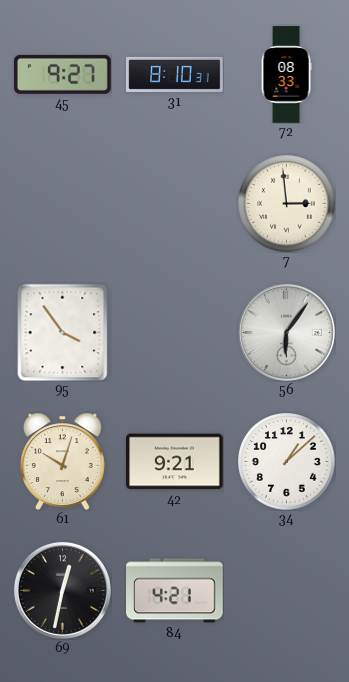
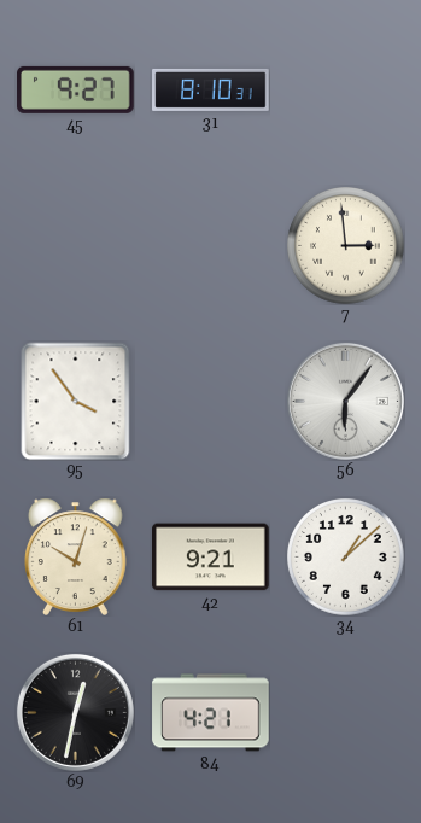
72: 08:33 -> none
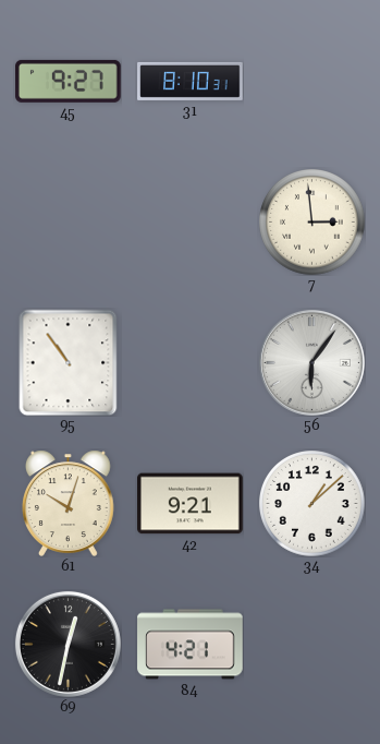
95: 3:54 -> 10:54
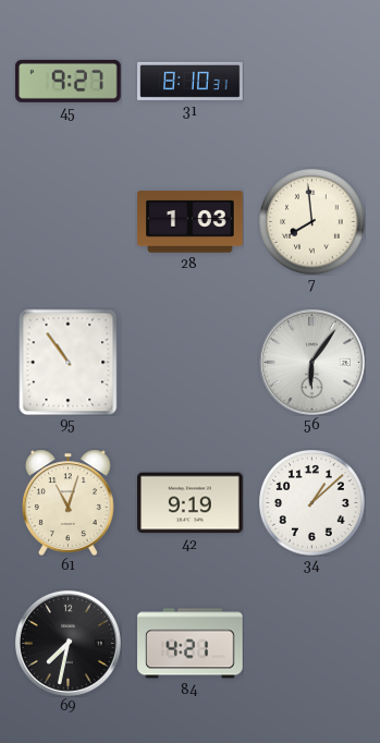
28: none -> 1:03
7: 2:59 -> 7:59
61: 10:03 -> 11:03
42: 9:21 -> 9:19
69: 12:32 -> 7:32
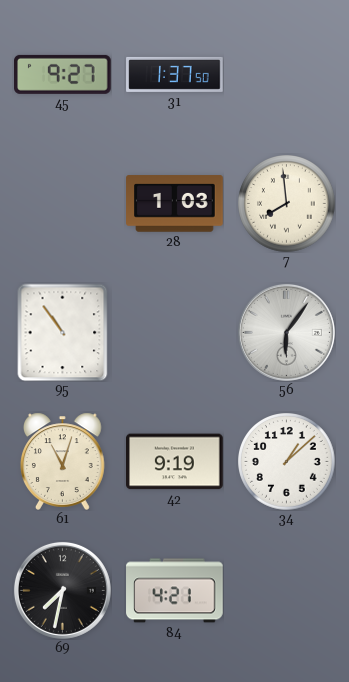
31: 8:10 -> 1:37
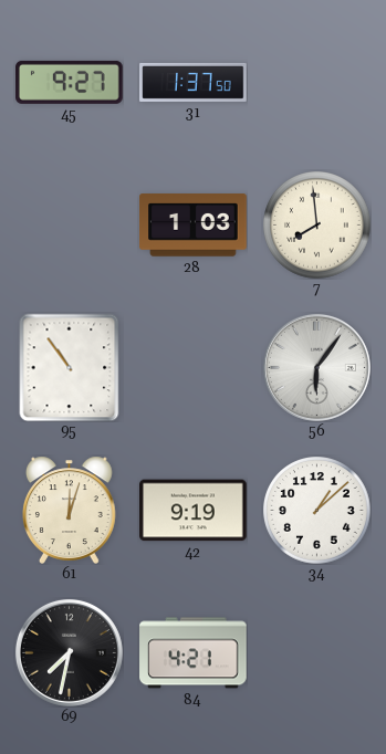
61: 11:03 -> 12:03
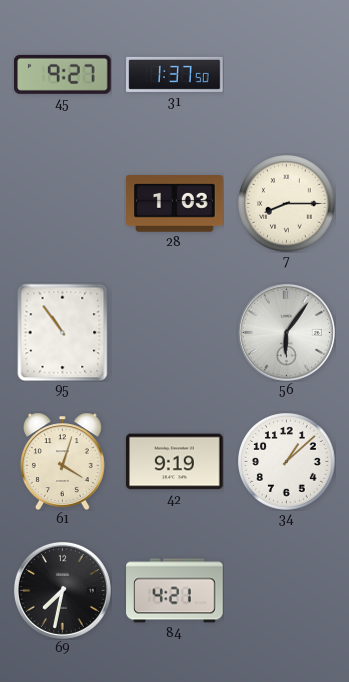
7: 7:59 -> 8:15
61: 12:03 -> 4:03
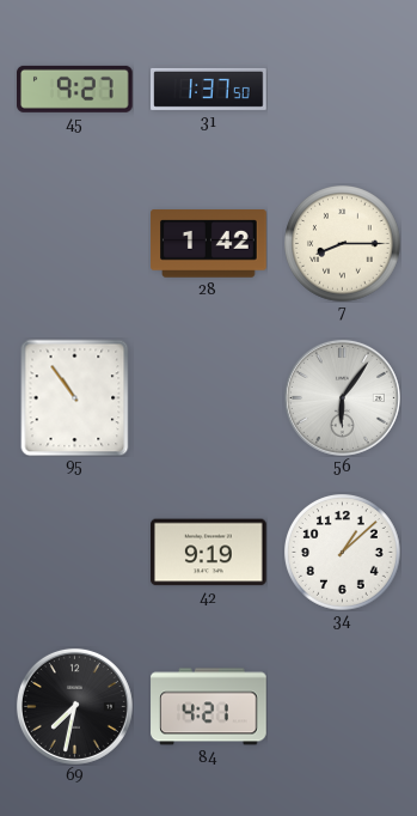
28: 1:03 -> 1:42
61: 4:03 -> none
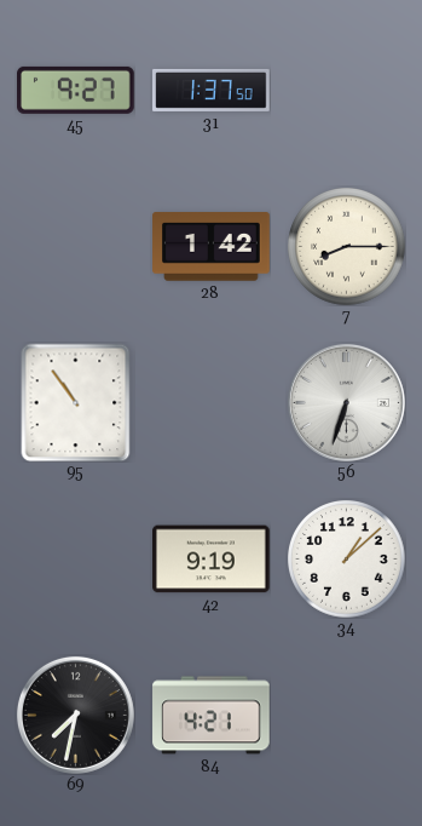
56: 6:06 -> 6:33
